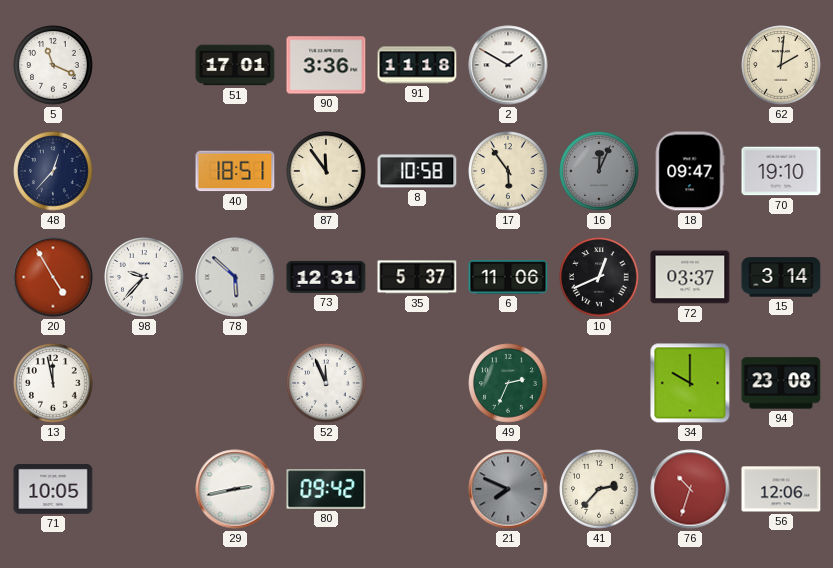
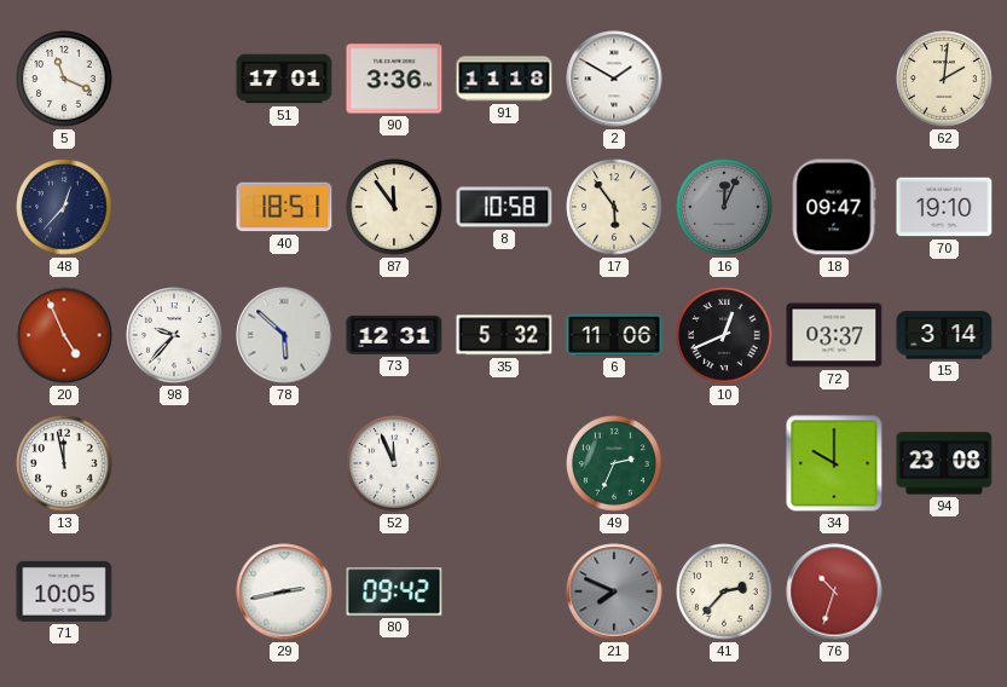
20: 4:55 -> 4:56
35: 5:37 -> 5:32
56: 12:06 -> none
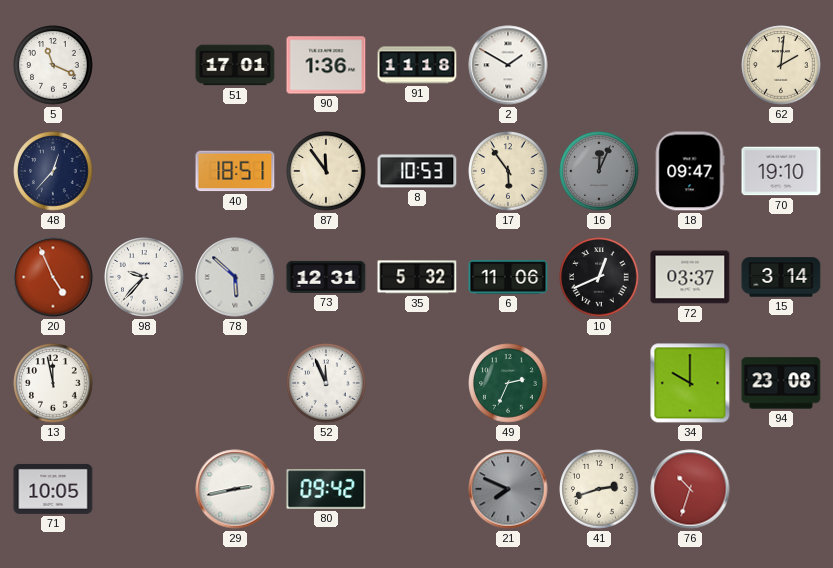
90: 3:36 -> 1:36
8: 10:58 -> 10:53
41: 2:37 -> 2:42
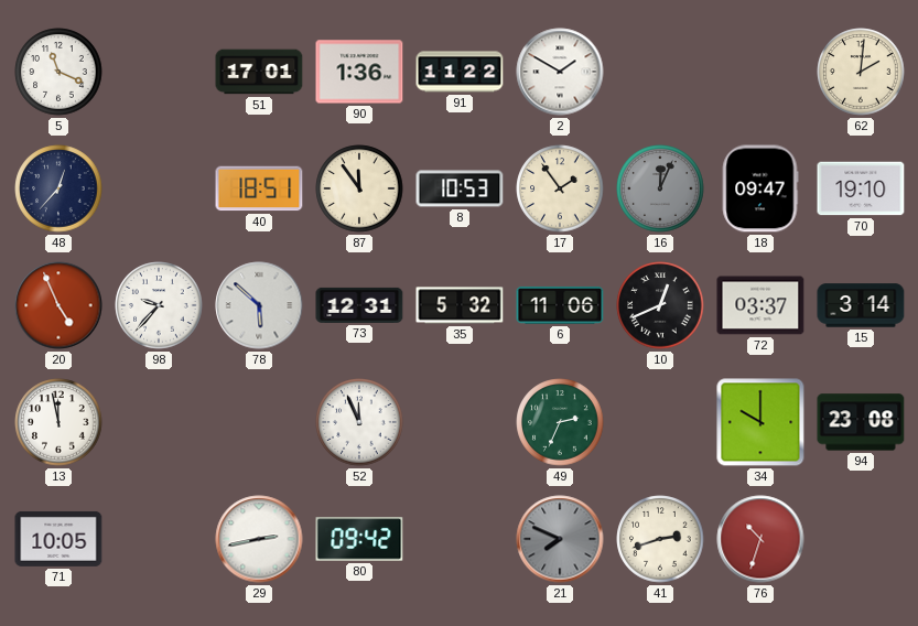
91: 11:18 -> 11:22
17: 5:54 -> 1:54
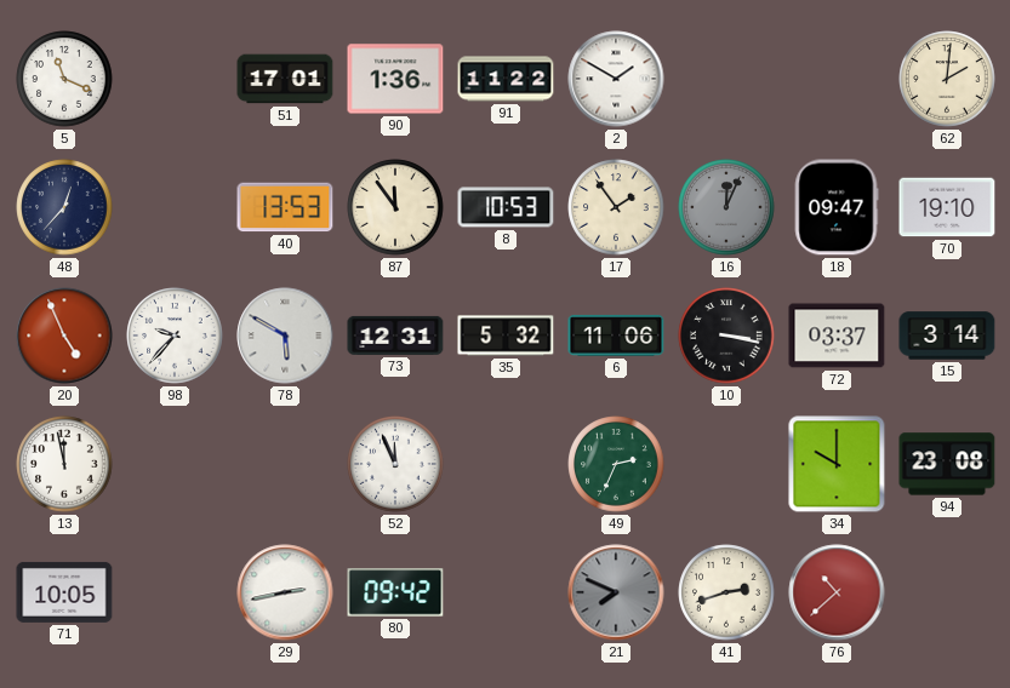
40: 18:51 -> 13:53
78: 5:52 -> 5:50
10: 12:41 -> 3:17
76: 10:33 -> 10:38
